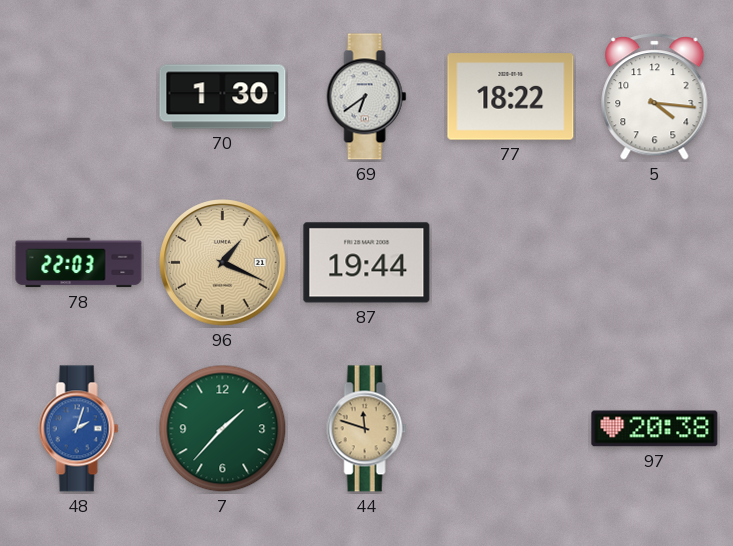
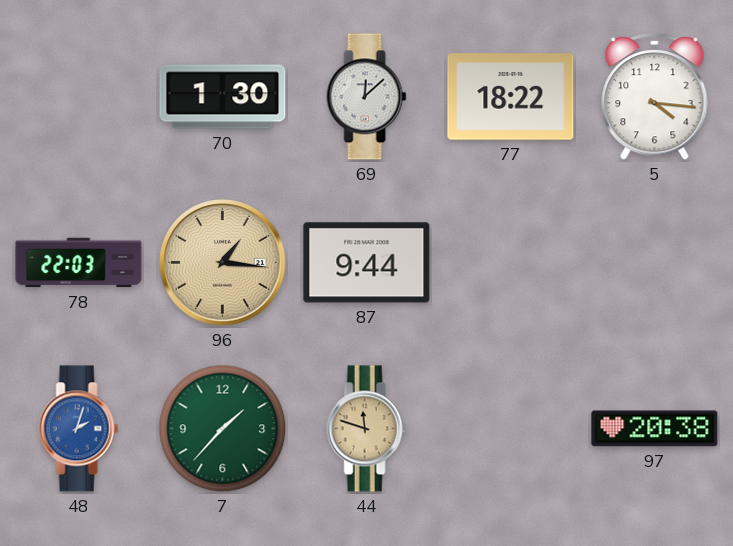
69: 6:39 -> 12:08
96: 1:19 -> 1:16
87: 19:44 -> 9:44
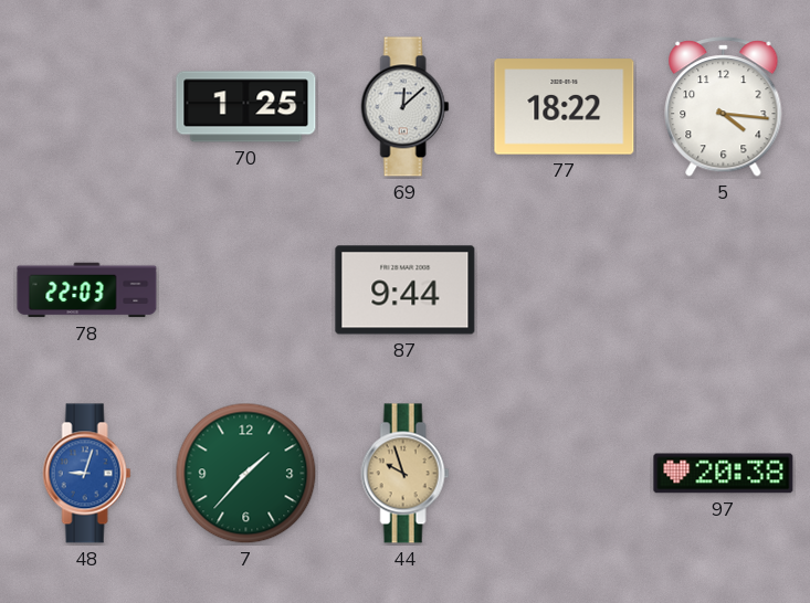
70: 1:30 -> 1:25
96: 1:16 -> none
48: 2:03 -> 9:03
44: 11:48 -> 9:57
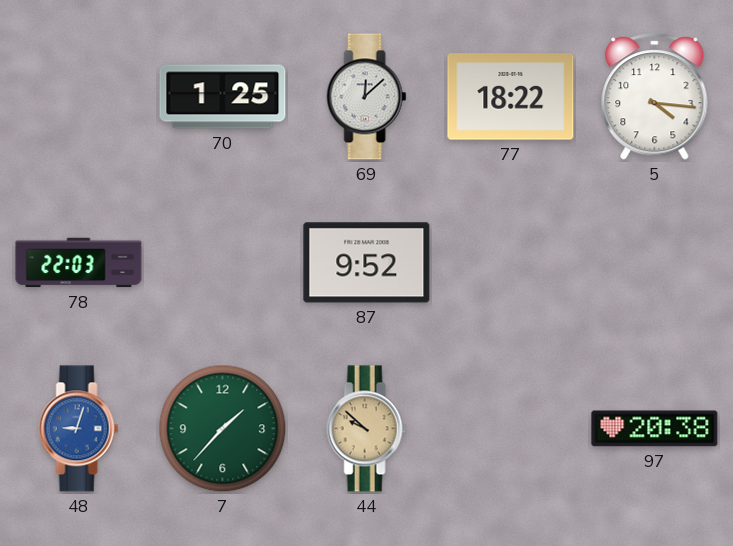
87: 9:44 -> 9:52
44: 9:57 -> 9:52
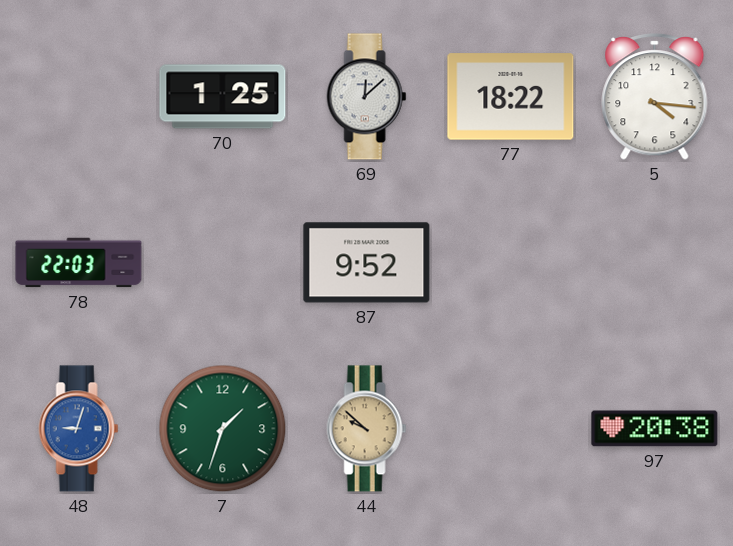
7: 1:37 -> 1:33
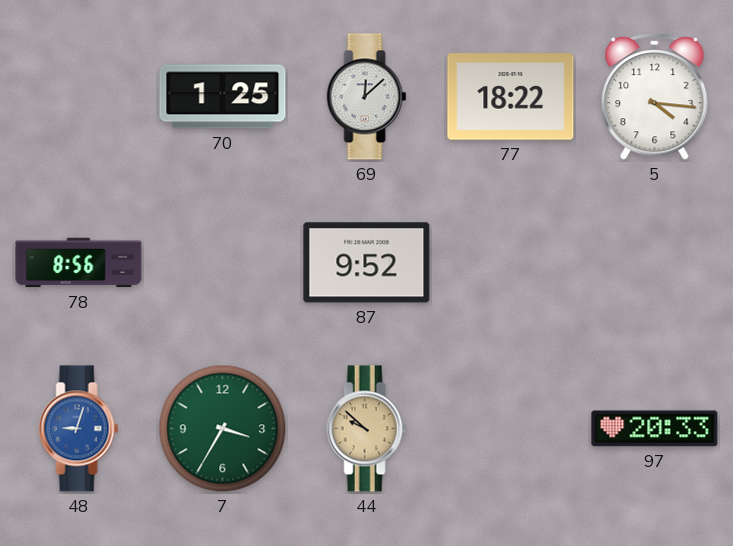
78: 22:03 -> 8:56
7: 1:33 -> 3:35
97: 20:38 -> 20:33
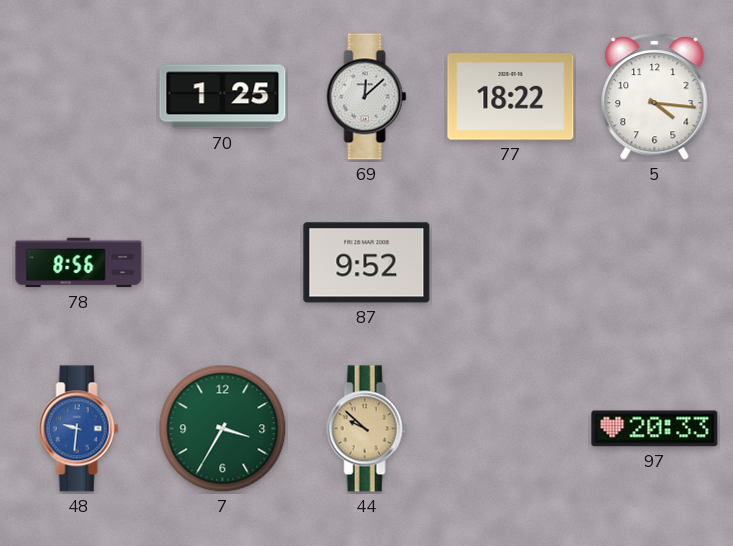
48: 9:03 -> 9:31
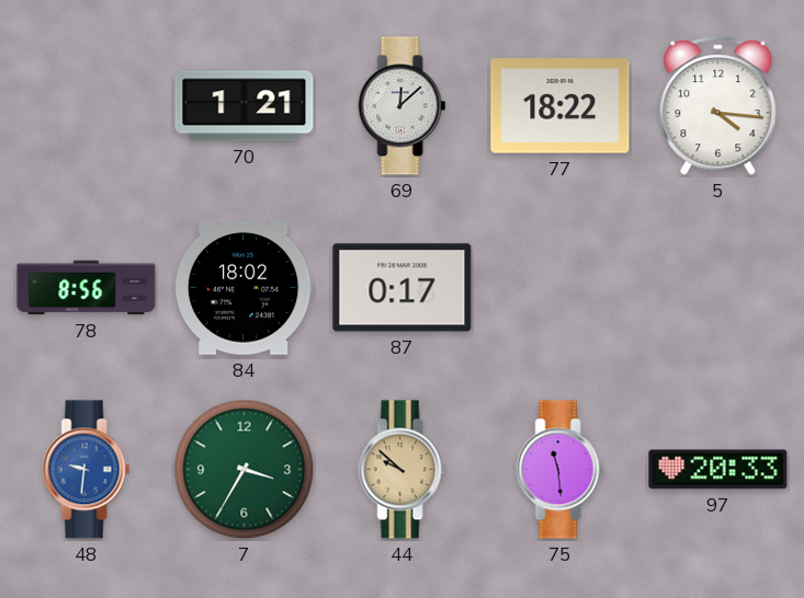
70: 1:25 -> 1:21
84: none -> 18:02
87: 9:52 -> 0:17
75: none -> 11:29
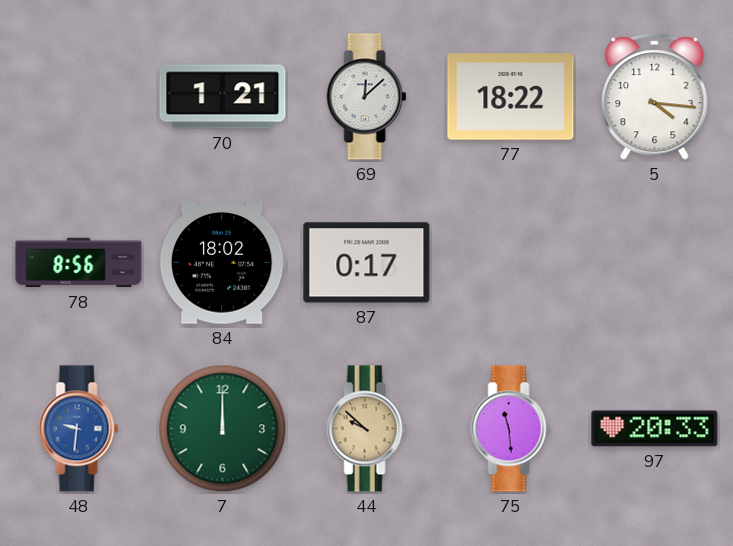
7: 3:35 -> 12:00
